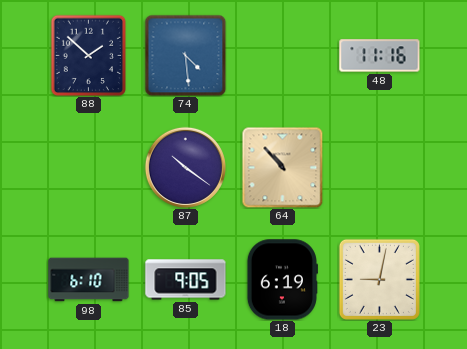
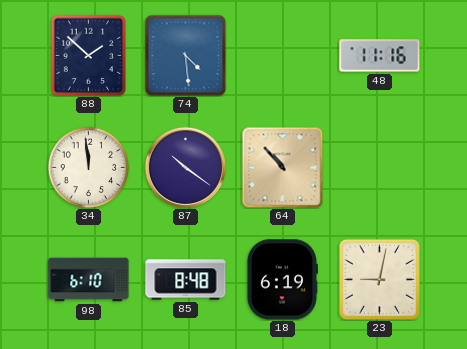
34: none -> 11:59
85: 9:05 -> 8:48
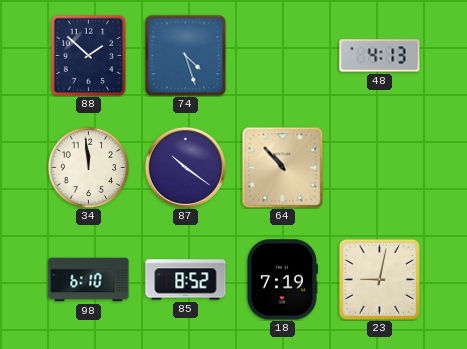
74: 4:29 -> 4:27
48: 11:16 -> 4:13
85: 8:48 -> 8:52
18: 6:19 -> 7:19
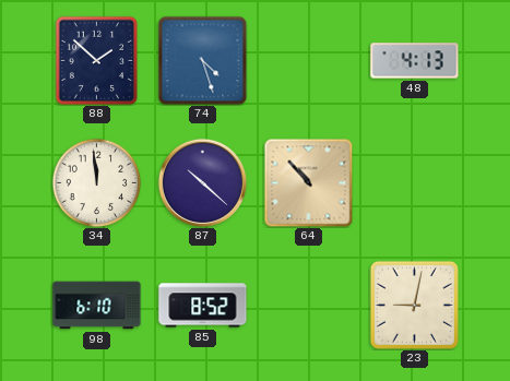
87: 10:21 -> 10:22
18: 7:19 -> none
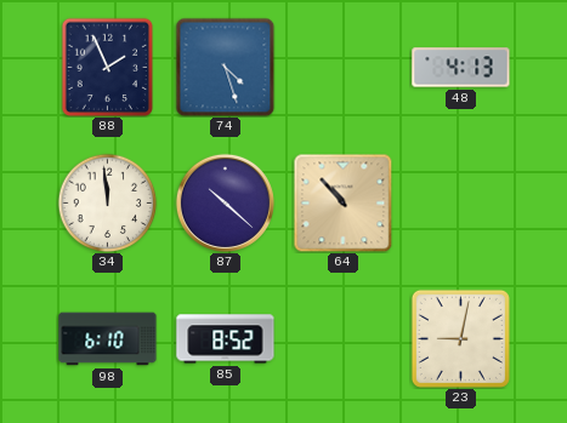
88: 1:52 -> 1:56
